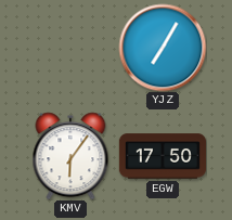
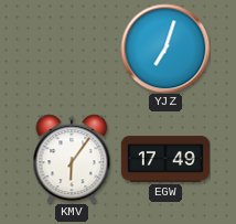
YJZ: 7:05 -> 7:03
EGW: 17:50 -> 17:49
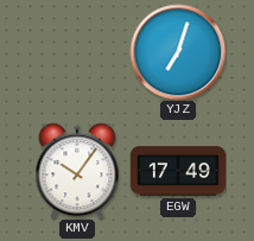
KMV: 6:06 -> 10:06
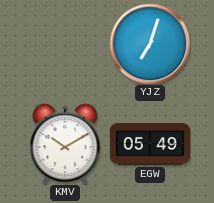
KMV: 10:06 -> 10:10
EGW: 17:49 -> 05:49
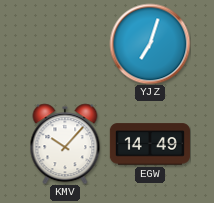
KMV: 10:10 -> 10:07
EGW: 05:49 -> 14:49
